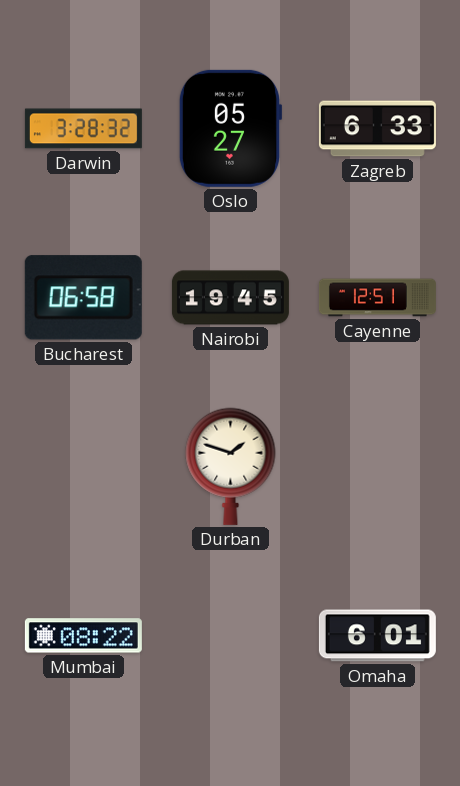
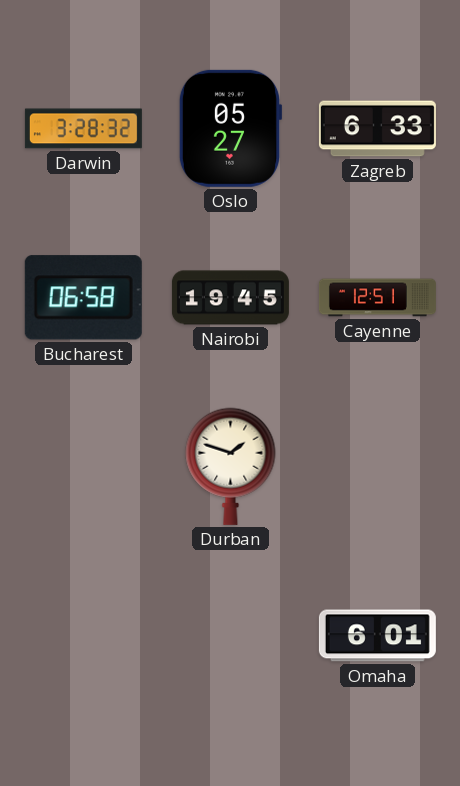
Mumbai: 08:22 -> none
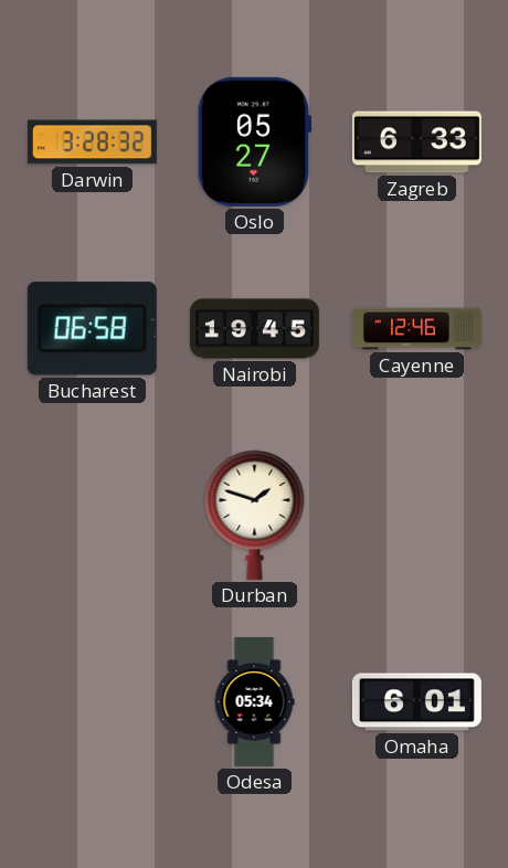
Cayenne: 12:51 -> 12:46
Odesa: none -> 05:34
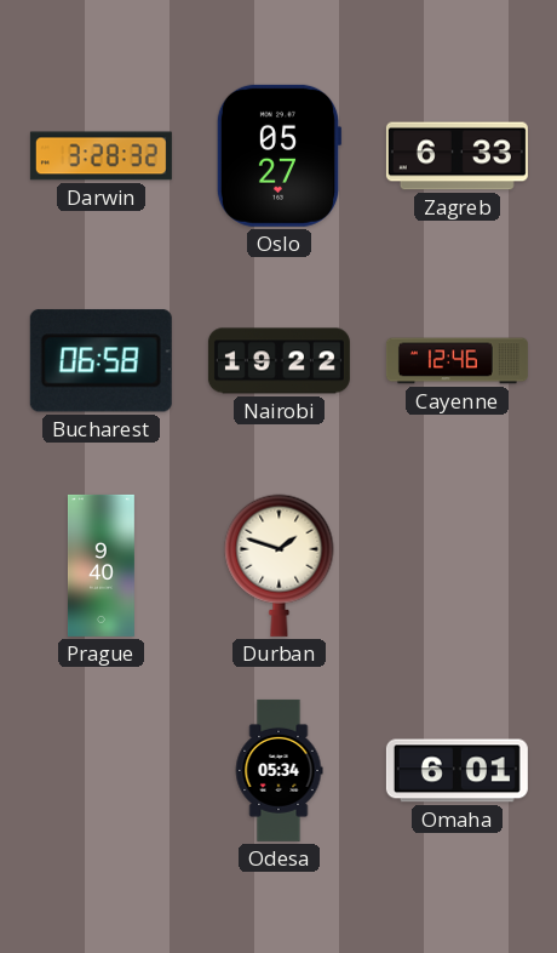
Nairobi: 19:45 -> 19:22
Prague: none -> 9:40
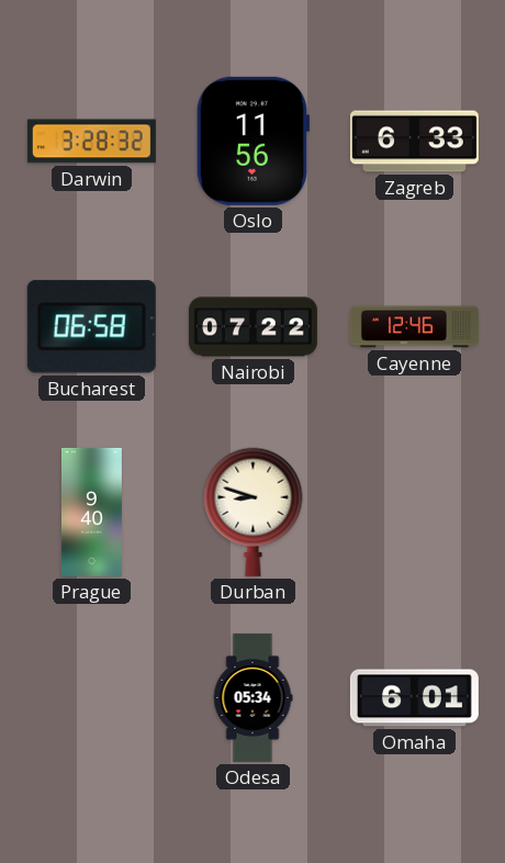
Oslo: 05:27 -> 11:56
Nairobi: 19:22 -> 07:22
Durban: 1:48 -> 8:48
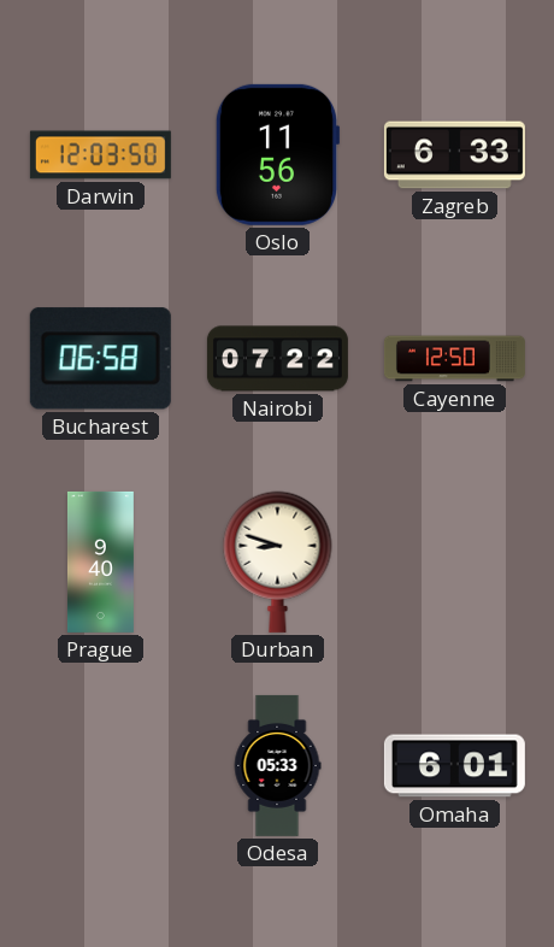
Darwin: 3:28 -> 12:03
Cayenne: 12:46 -> 12:50
Odesa: 05:34 -> 05:33
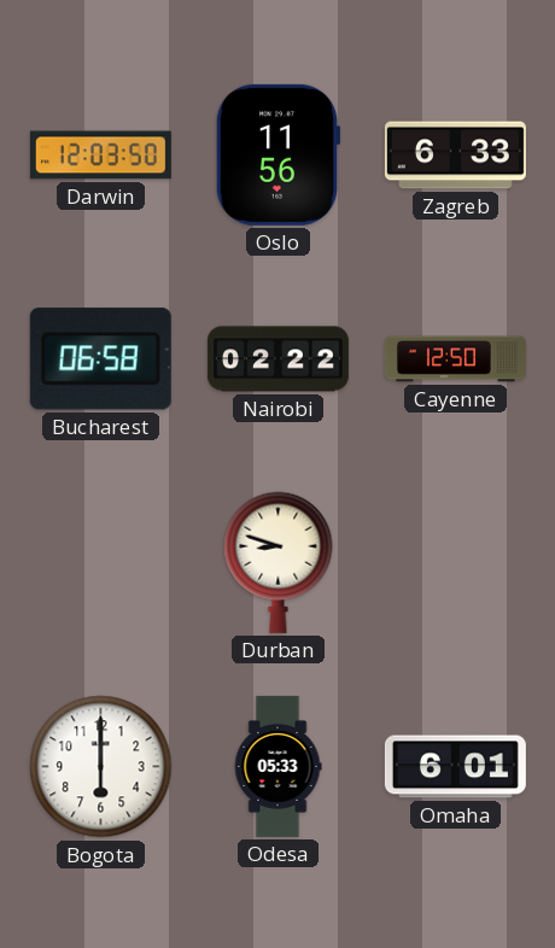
Nairobi: 07:22 -> 02:22
Prague: 9:40 -> none
Bogota: none -> 6:00
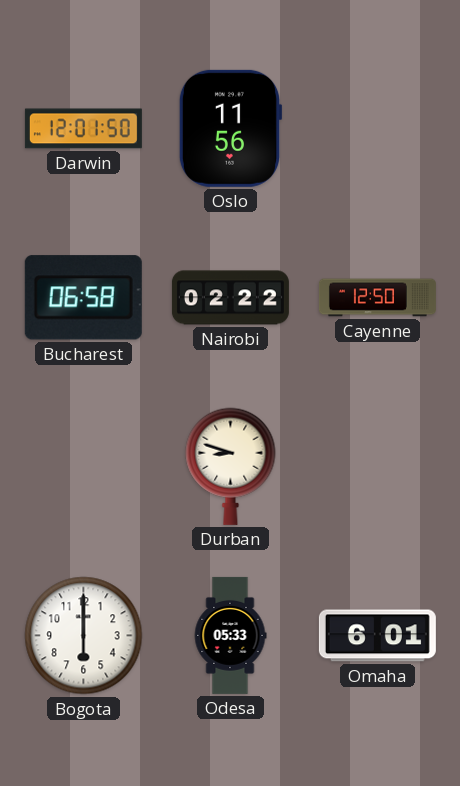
Darwin: 12:03 -> 12:01
Zagreb: 6:33 -> none
